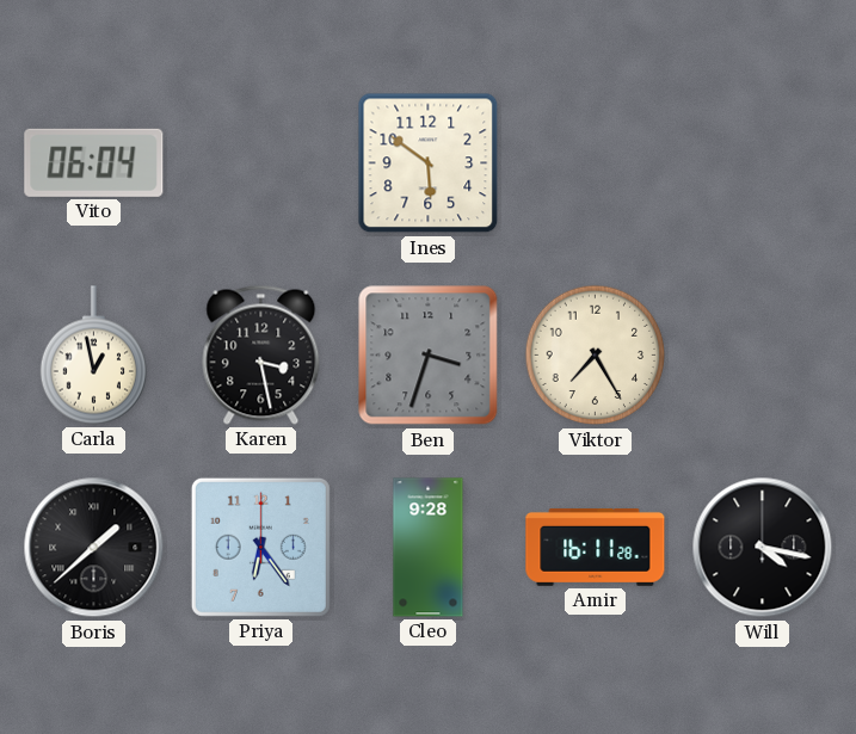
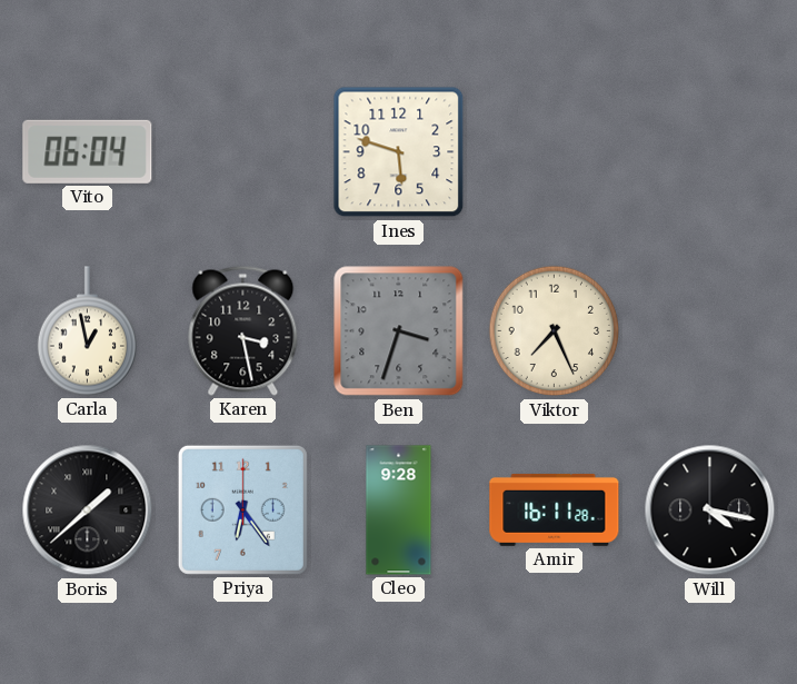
Ines: 5:51 -> 5:48
Viktor: 7:25 -> 7:26
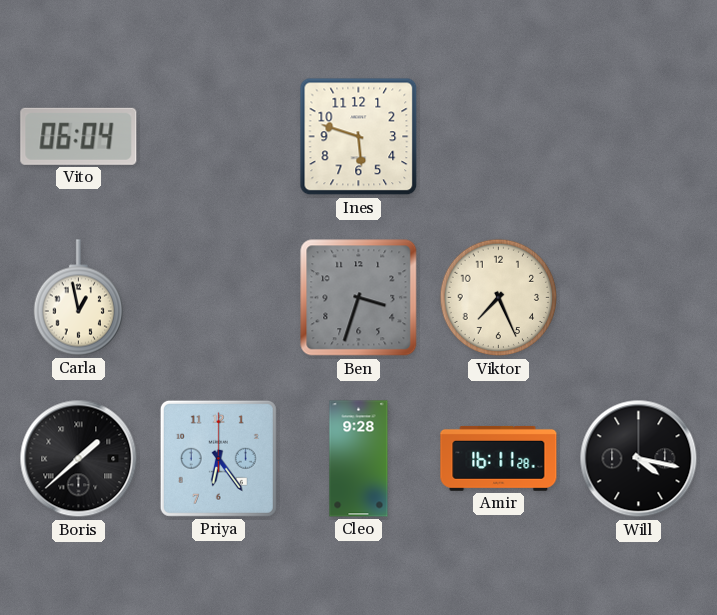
Karen: 3:28 -> none
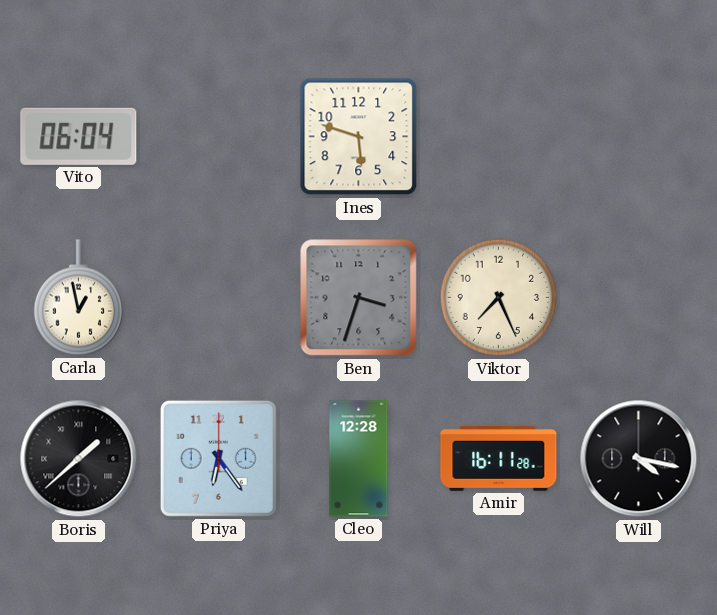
Cleo: 9:28 -> 12:28
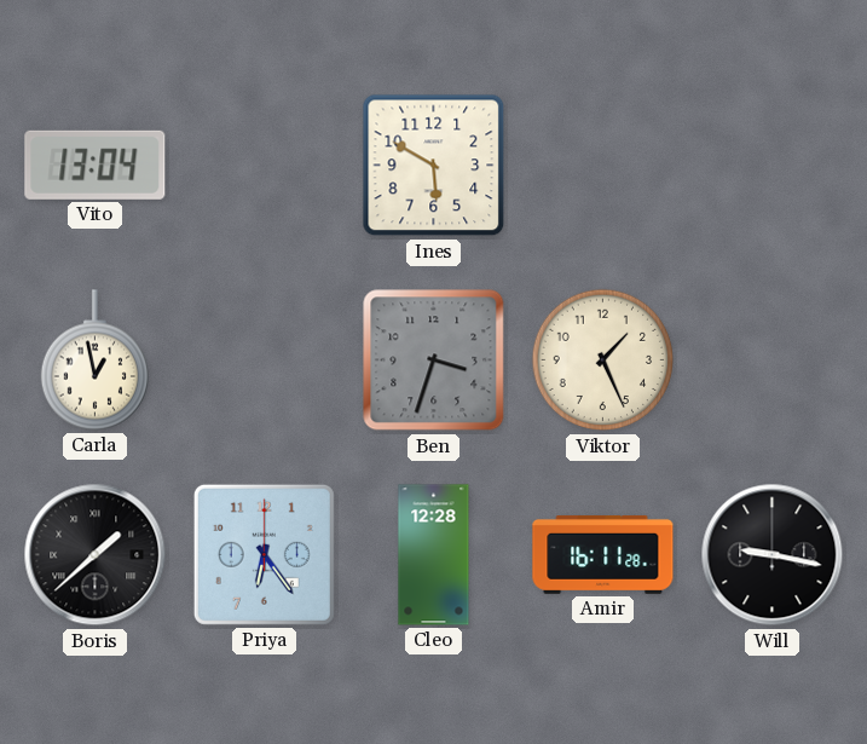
Vito: 06:04 -> 13:04
Ines: 5:48 -> 5:50
Viktor: 7:26 -> 1:26
Will: 4:17 -> 9:17
